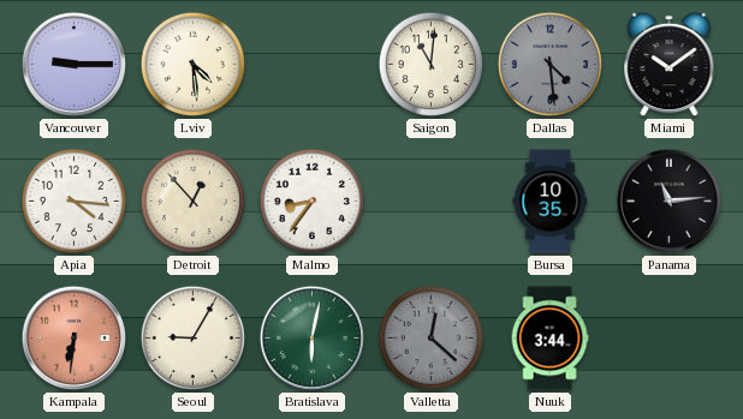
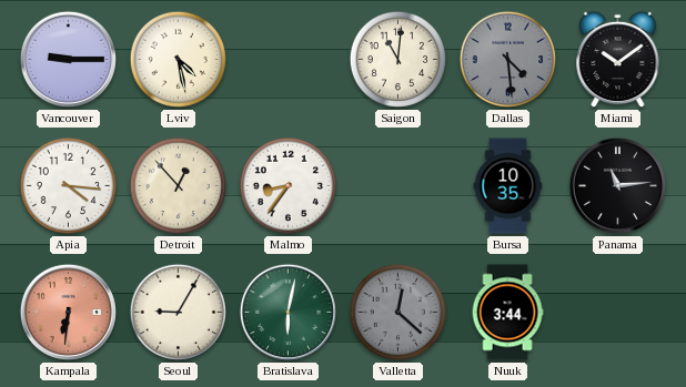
Lviv: 4:29 -> 4:28
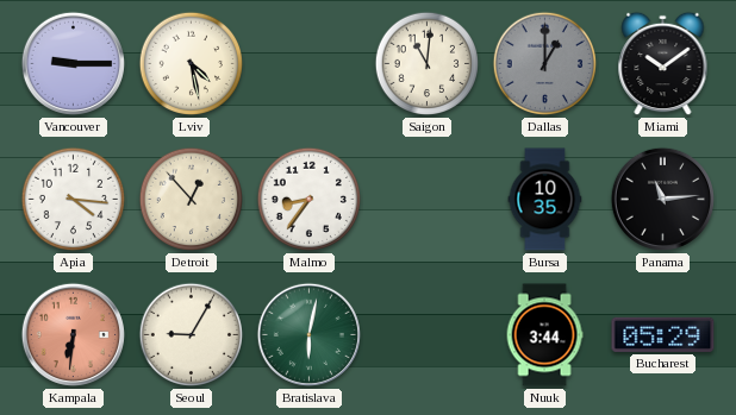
Dallas: 4:29 -> 1:00
Valletta: 12:22 -> none
Bucharest: none -> 05:29
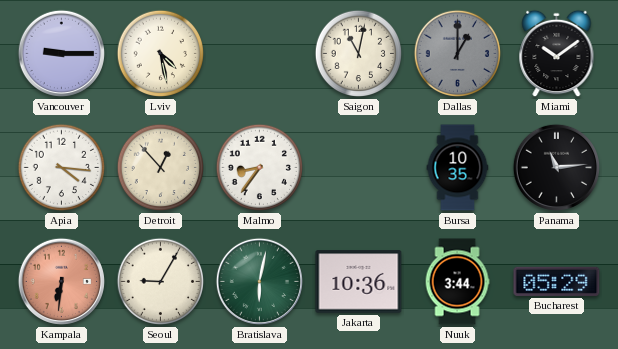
Saigon: 11:01 -> 11:02
Jakarta: none -> 10:36
